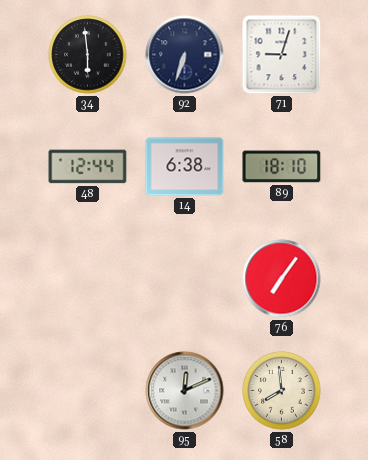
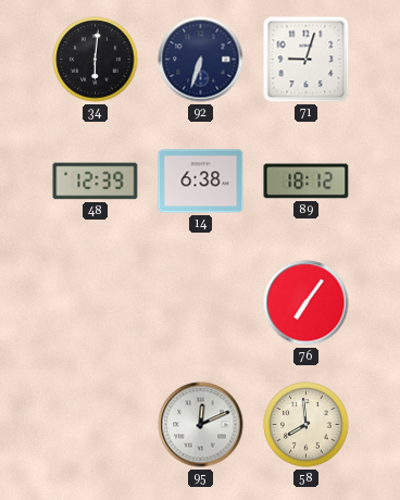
34: 5:59 -> 6:01
48: 12:44 -> 12:39
89: 18:10 -> 18:12
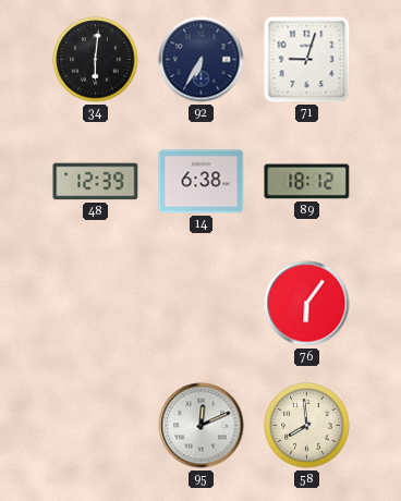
92: 6:33 -> 6:35
76: 7:06 -> 6:06
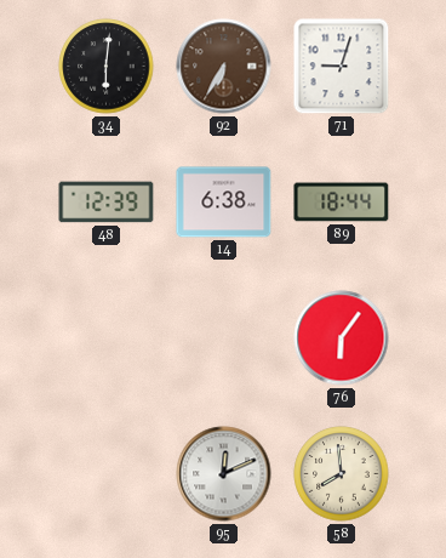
92 dial: navy -> brown
89: 18:12 -> 18:44
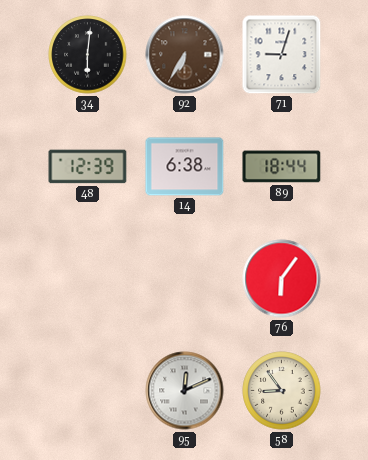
58: 7:59 -> 8:54
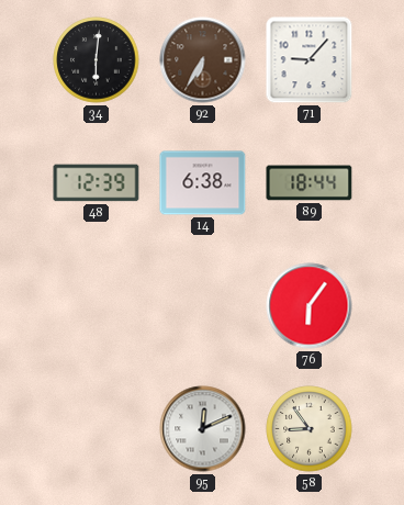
71: 9:03 -> 9:07
